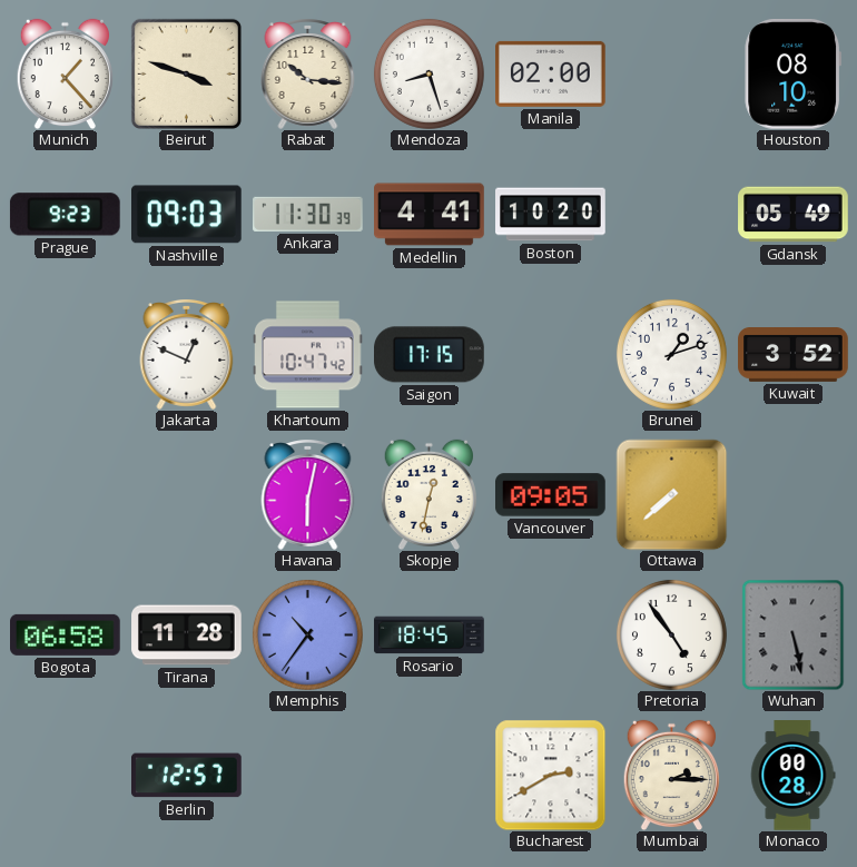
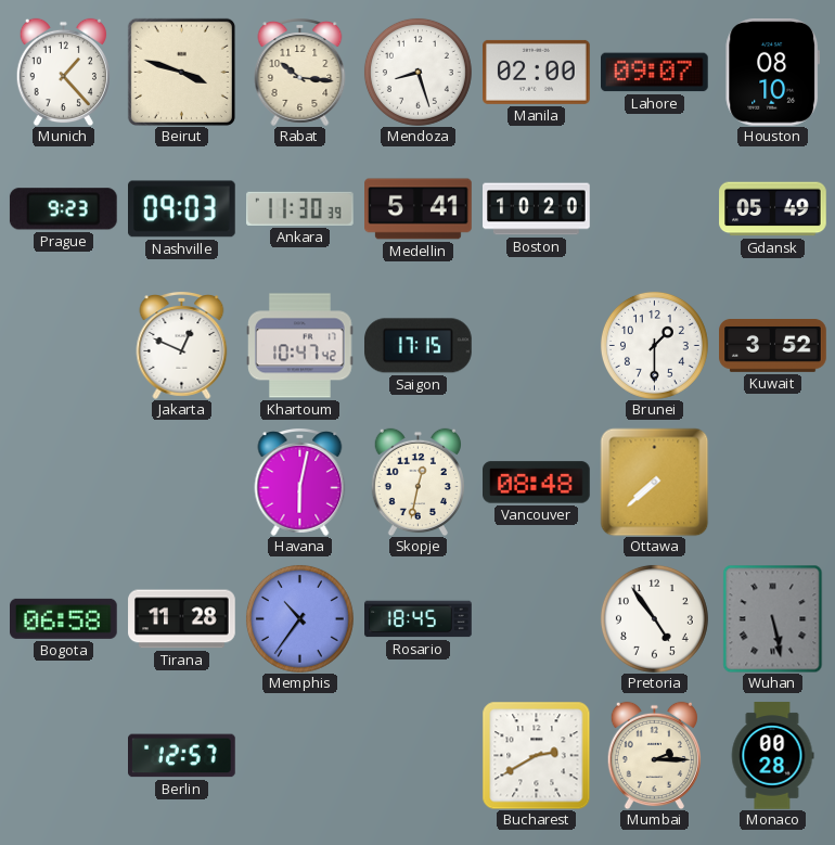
Lahore: none -> 09:07
Medellin: 4:41 -> 5:41
Brunei: 1:12 -> 1:30
Vancouver: 09:05 -> 08:48
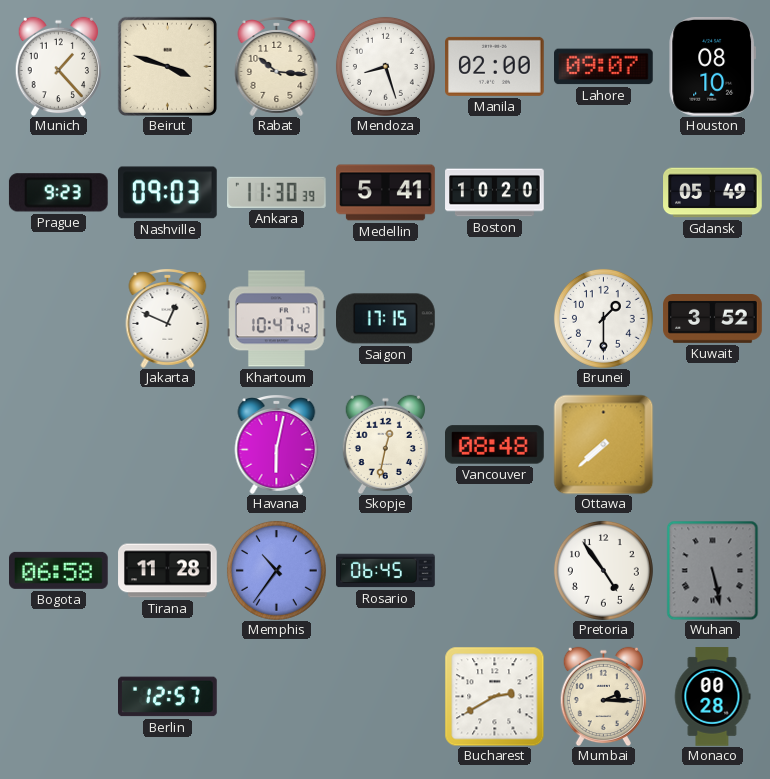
Rosario: 18:45 -> 06:45
